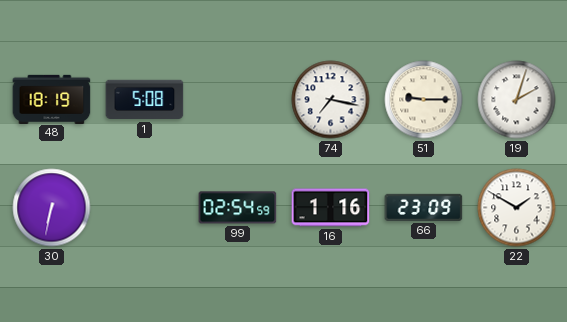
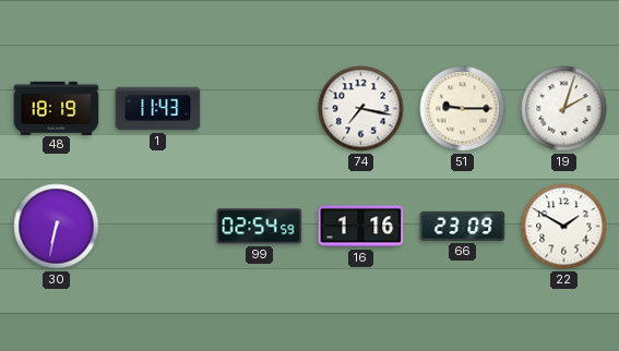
1: 5:08 -> 11:43
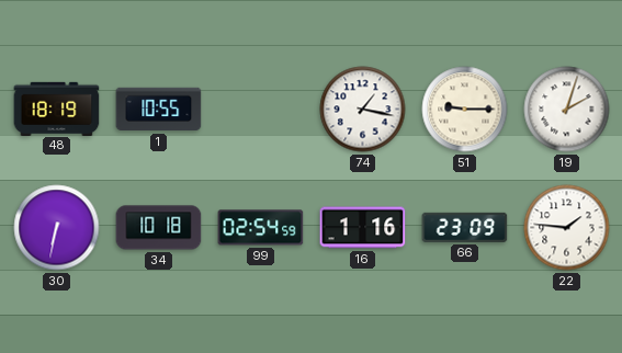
1: 11:43 -> 10:55
74: 7:17 -> 1:17
34: none -> 10:18
22: 1:50 -> 1:46
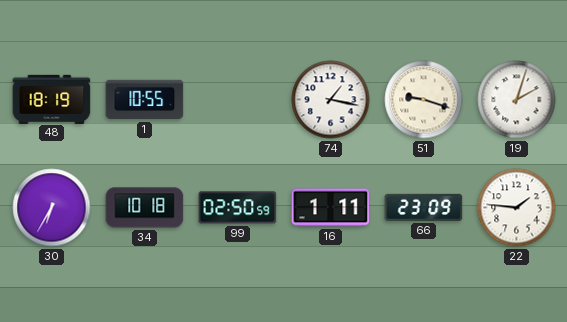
51: 9:15 -> 9:18
30: 6:32 -> 6:35
99: 02:54 -> 02:50
16: 1:16 -> 1:11
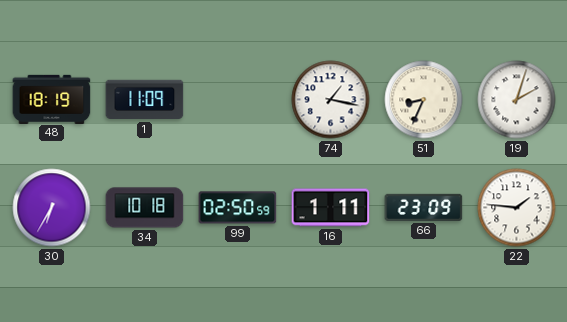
1: 10:55 -> 11:09
51: 9:18 -> 8:34
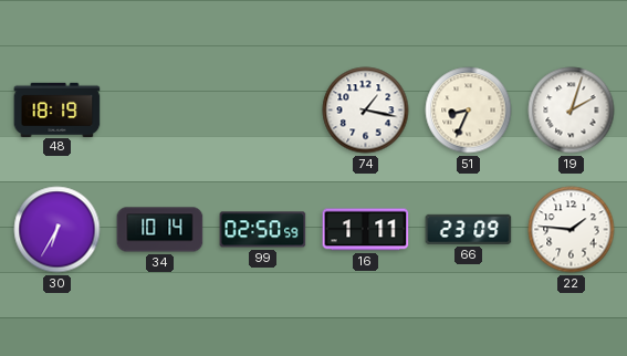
1: 11:09 -> none
34: 10:18 -> 10:14
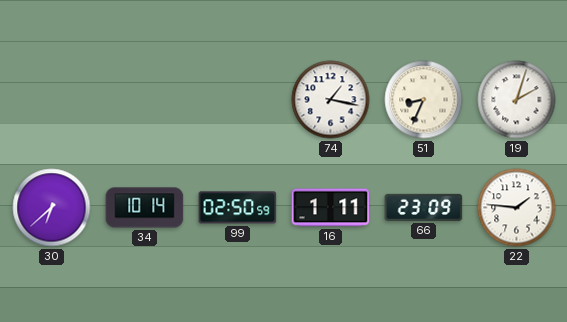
48: 18:19 -> none
30: 6:35 -> 6:38
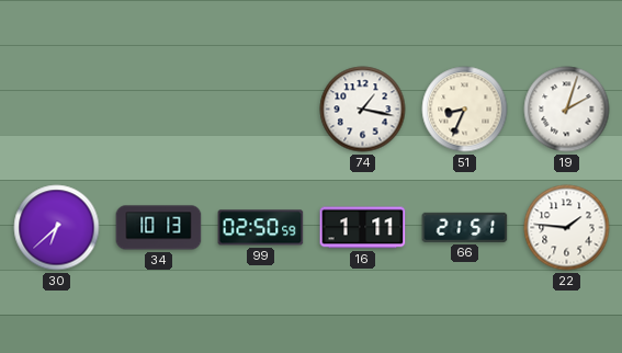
34: 10:14 -> 10:13
66: 23:09 -> 21:51
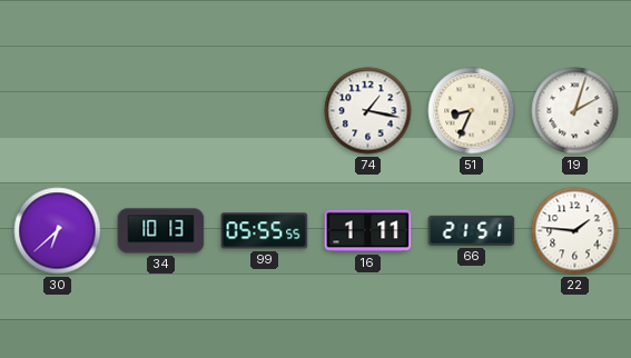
99: 02:50 -> 05:55
